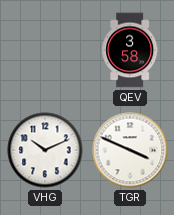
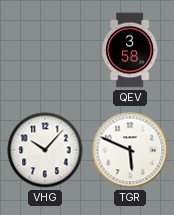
VHG: 10:11 -> 10:07
TGR: 3:49 -> 5:49
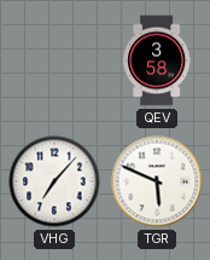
VHG: 10:07 -> 7:07
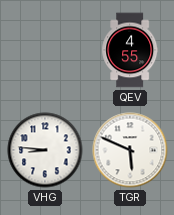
QEV: 3:58 -> 4:55
VHG: 7:07 -> 8:46
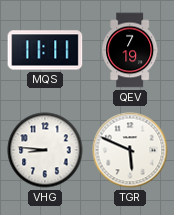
MQS: none -> 11:11
QEV: 4:55 -> 7:19
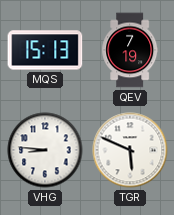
MQS: 11:11 -> 15:13
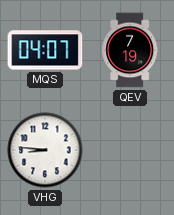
MQS: 15:13 -> 04:07
TGR: 5:49 -> none
